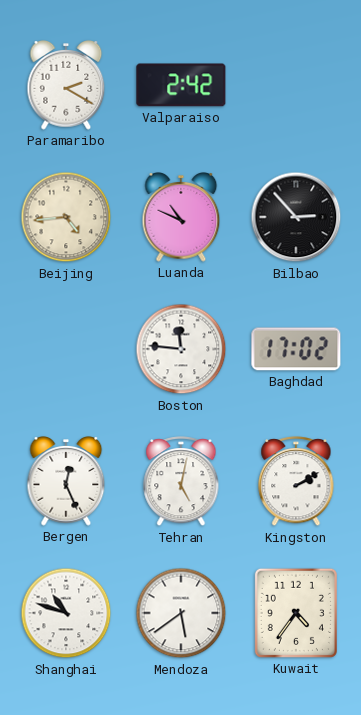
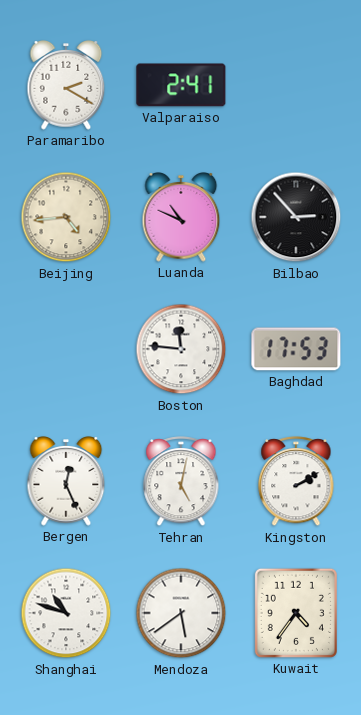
Valparaiso: 2:42 -> 2:41
Baghdad: 17:02 -> 17:53
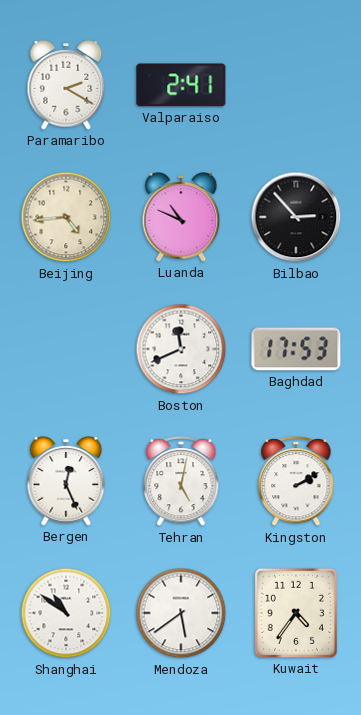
Boston: 11:46 -> 11:41
Shanghai: 10:48 -> 10:51
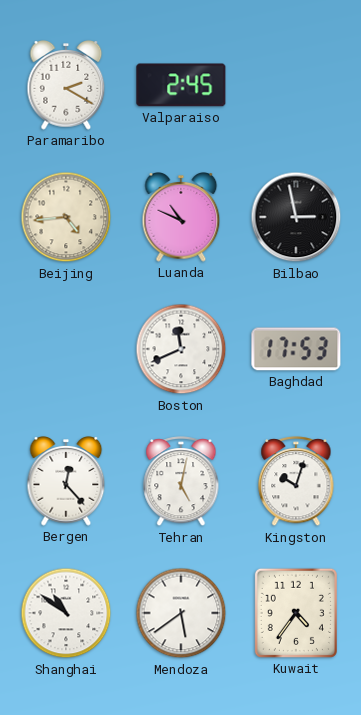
Valparaiso: 2:41 -> 2:45
Bilbao: 2:53 -> 2:58
Bergen: 12:26 -> 12:23
Kingston: 2:10 -> 10:03
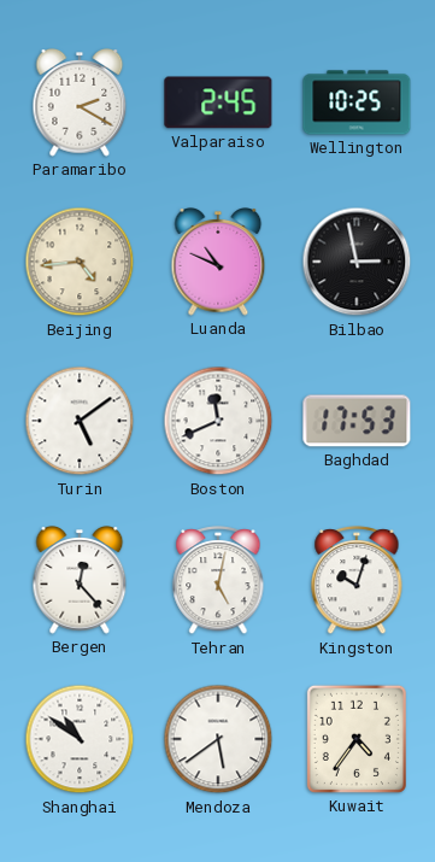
Wellington: none -> 10:25
Turin: none -> 5:09
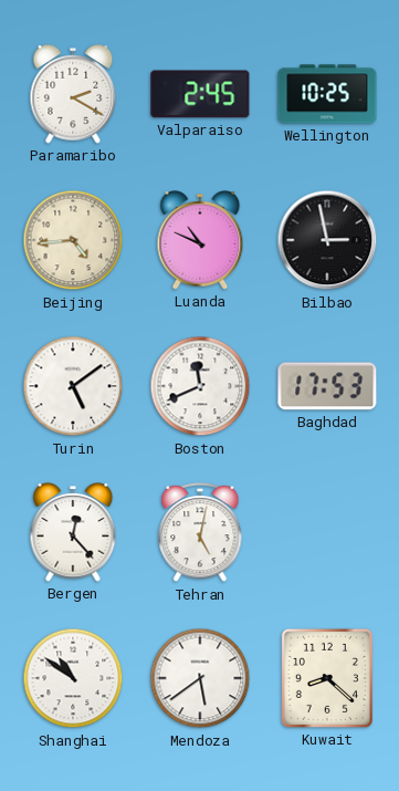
Kingston: 10:03 -> none
Kuwait: 4:36 -> 8:22
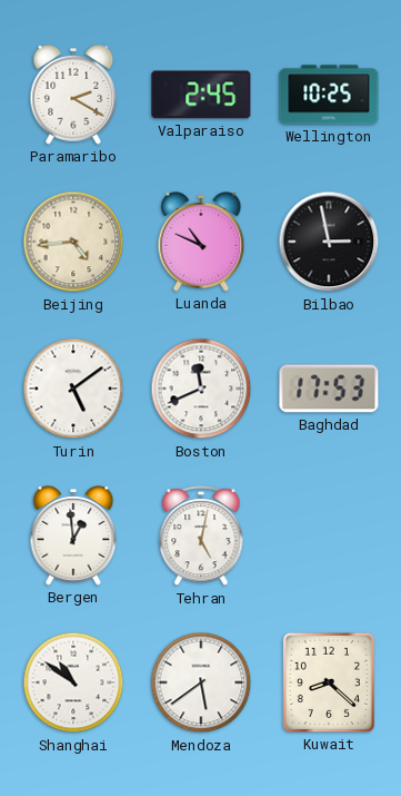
Bergen: 12:23 -> 12:59
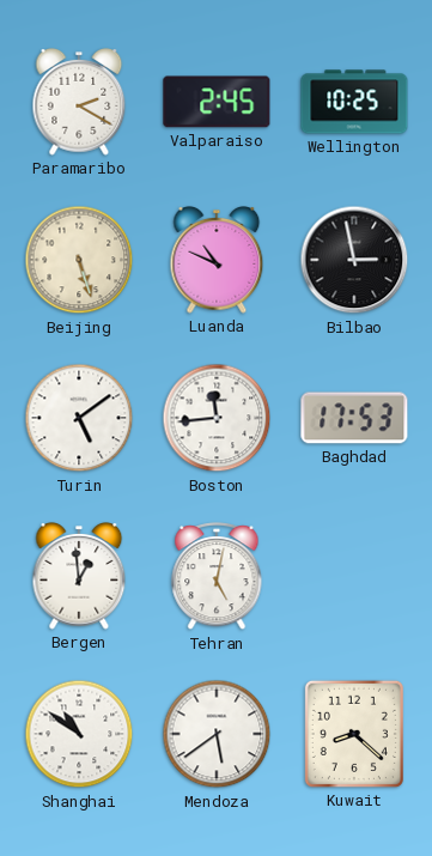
Beijing: 4:44 -> 5:27
Boston: 11:41 -> 11:44
